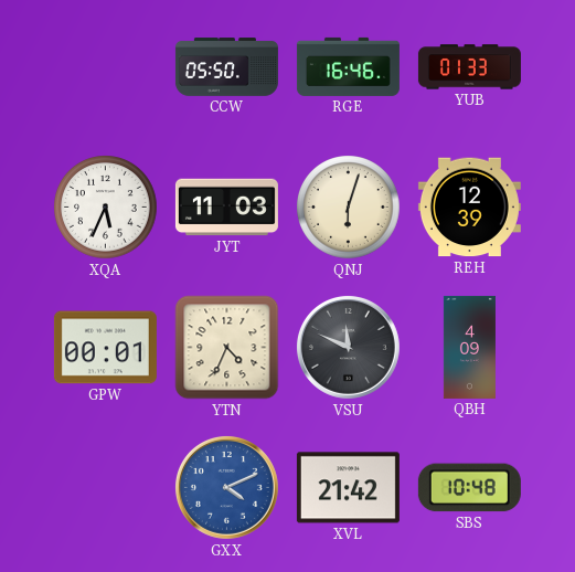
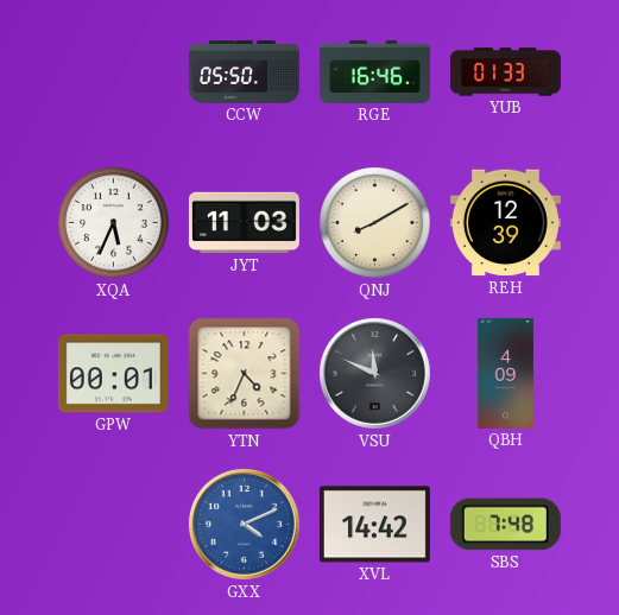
QNJ: 6:03 -> 8:10
XVL: 21:42 -> 14:42
SBS: 10:48 -> 7:48
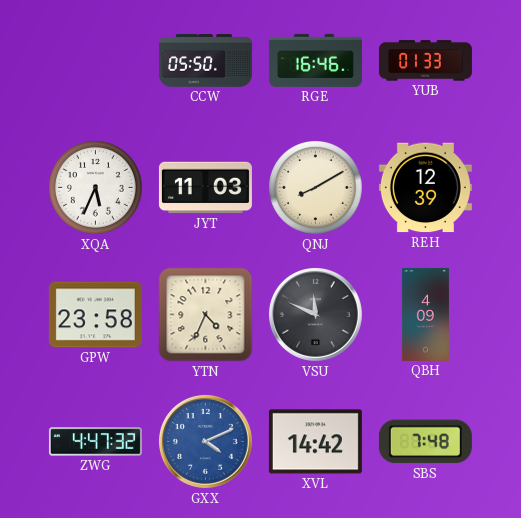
GPW: 00:01 -> 23:58
ZWG: none -> 4:47
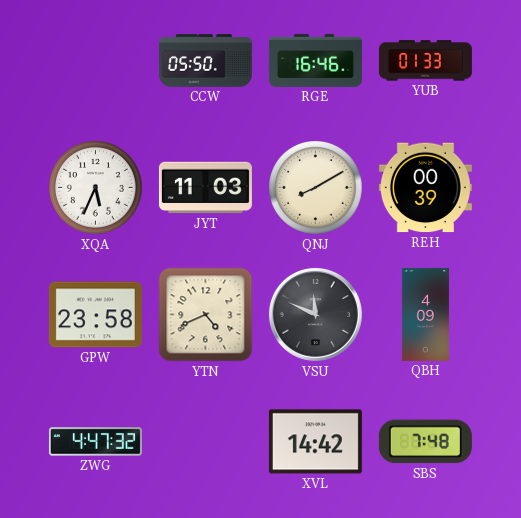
REH: 12:39 -> 00:39
YTN: 4:34 -> 4:41
GXX: 4:11 -> none
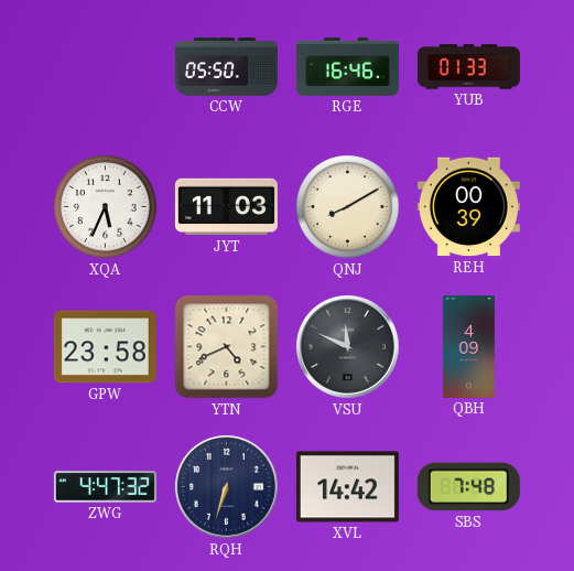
RQH: none -> 6:33
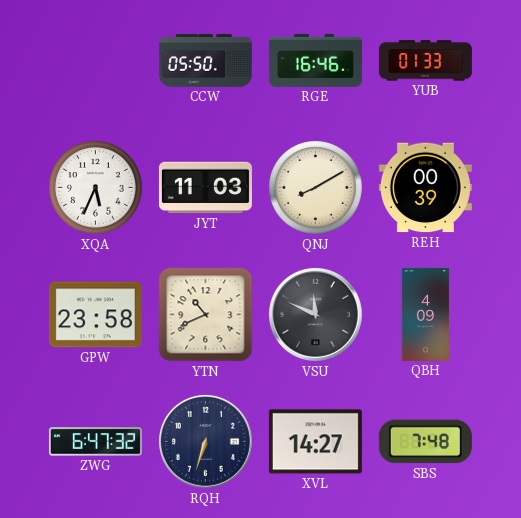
YTN: 4:41 -> 10:41
ZWG: 4:47 -> 6:47
XVL: 14:42 -> 14:27
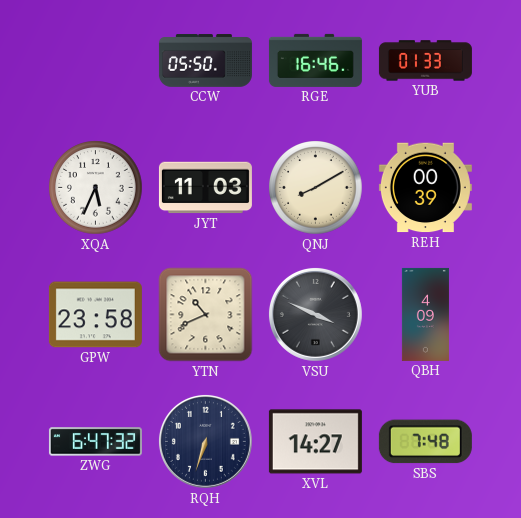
VSU: 11:49 -> 3:49
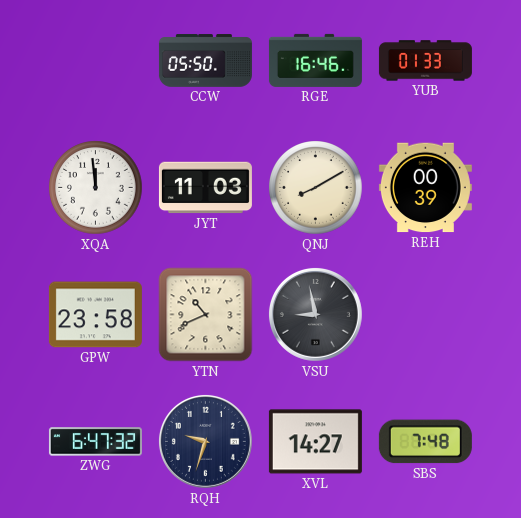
XQA: 5:34 -> 11:59
VSU: 3:49 -> 8:58
QBH: 4:09 -> none
RQH: 6:33 -> 9:33
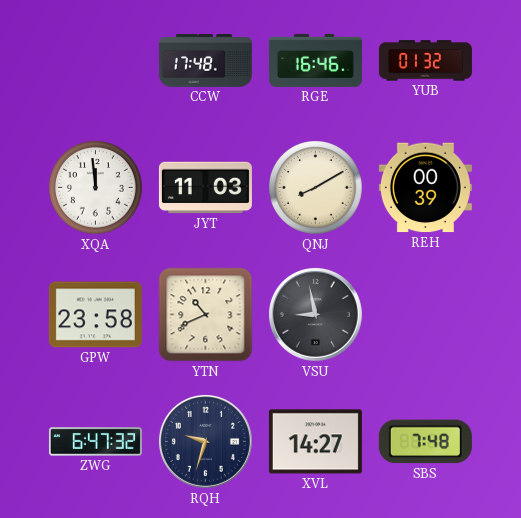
CCW: 05:50 -> 17:48
YUB: 01:33 -> 01:32
